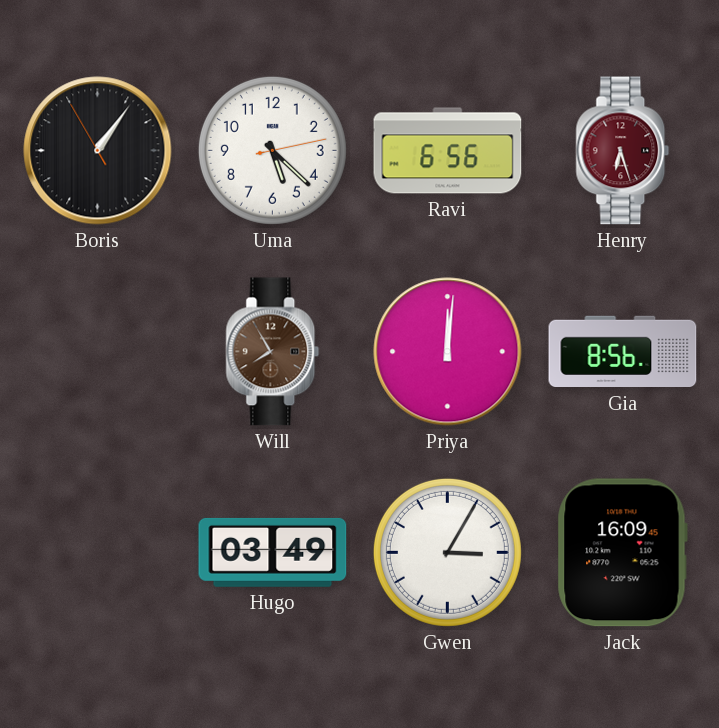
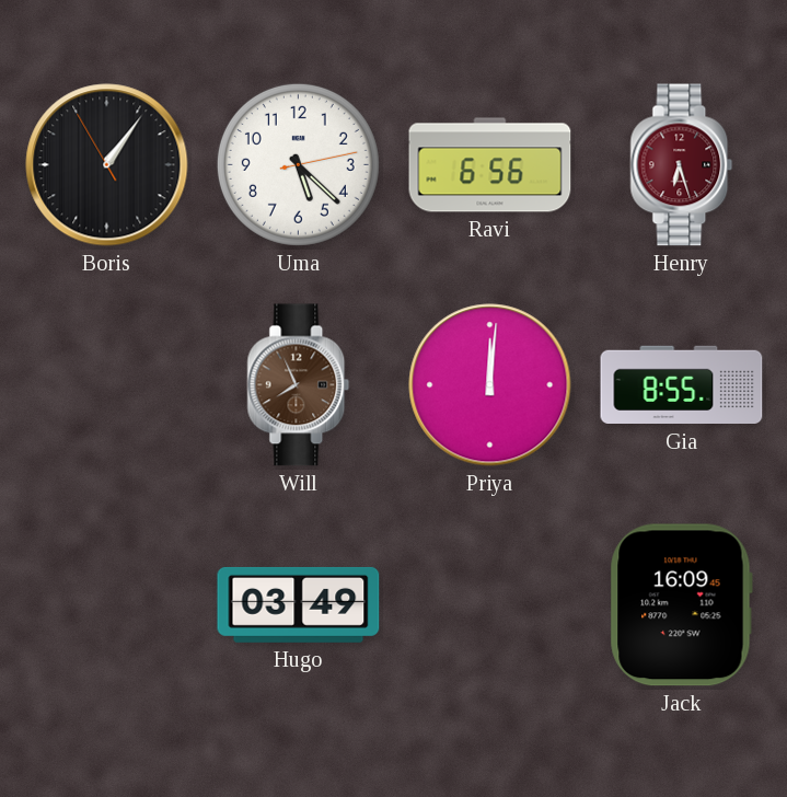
Will: 7:55 -> 7:56
Gia: 8:56 -> 8:55
Gwen: 3:05 -> none
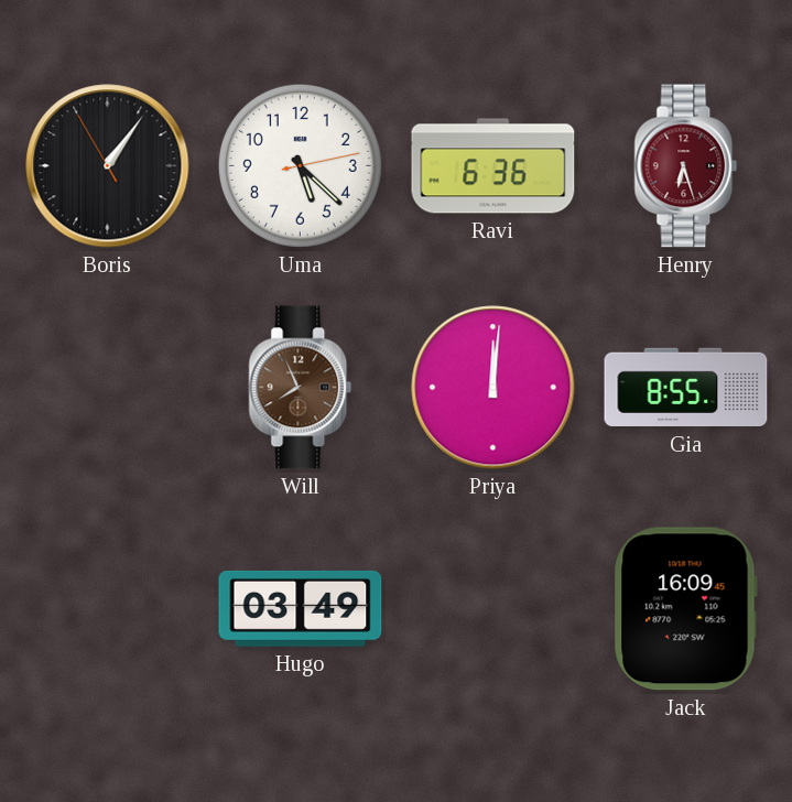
Ravi: 6:56 -> 6:36
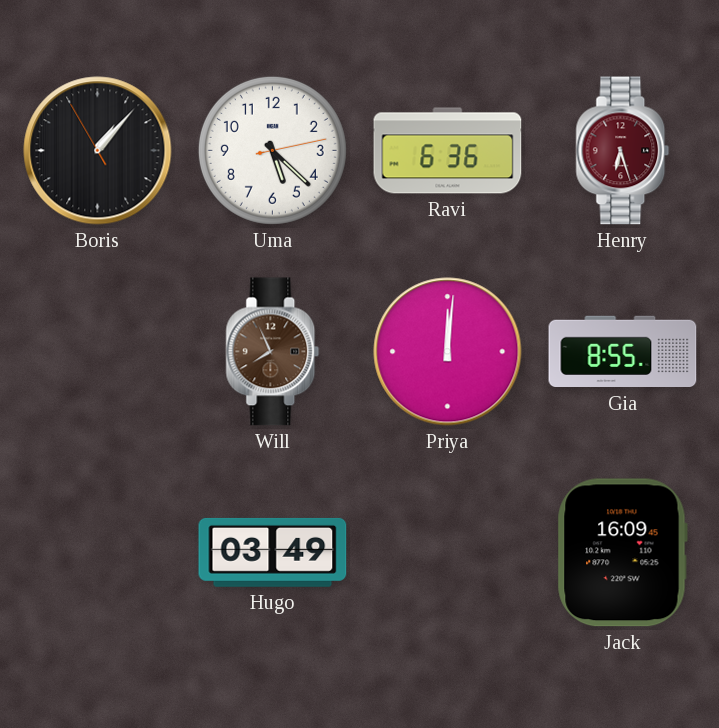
Boris: 1:05 -> 1:06
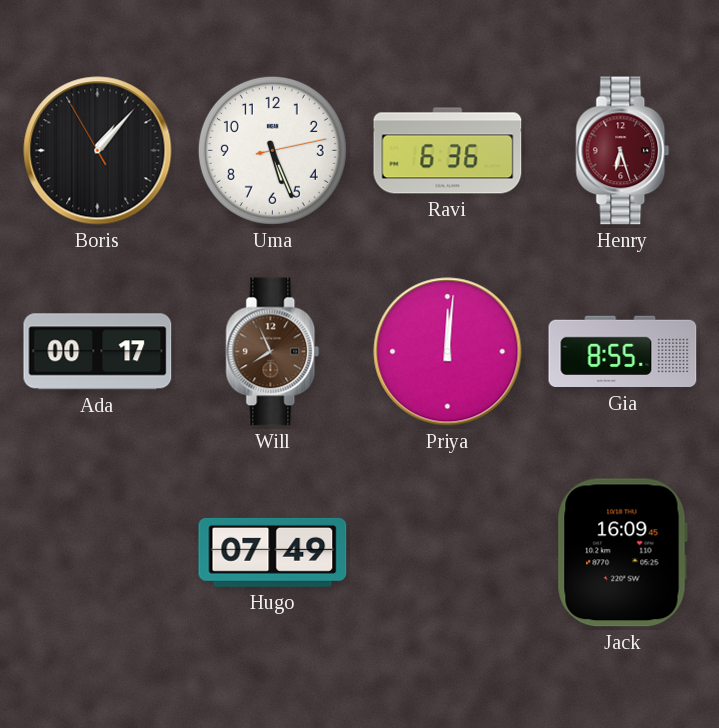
Uma: 5:22 -> 5:26
Ada: none -> 00:17
Hugo: 03:49 -> 07:49
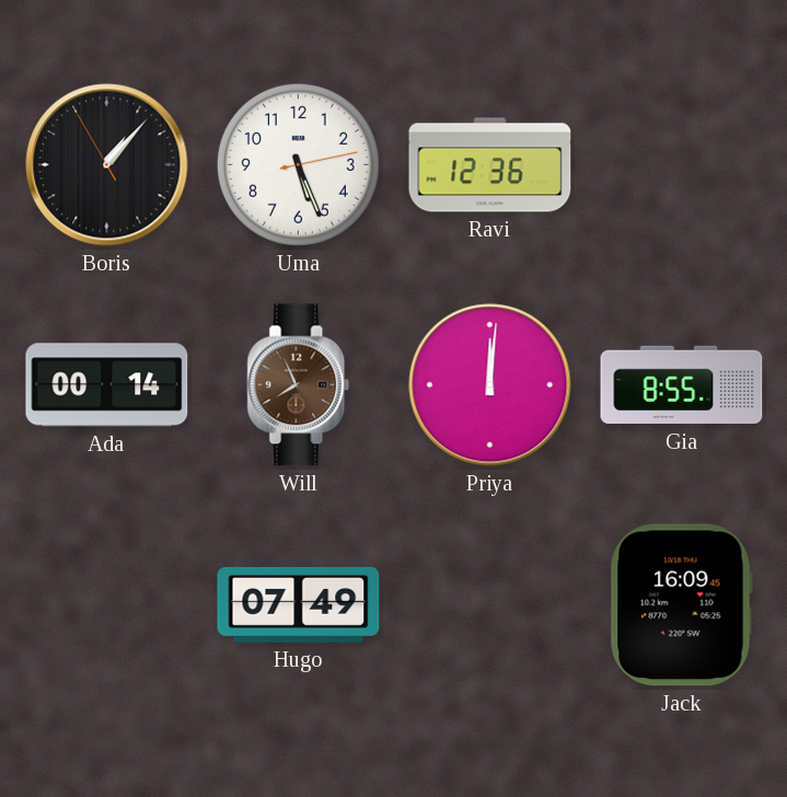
Ravi: 6:36 -> 12:36
Henry: 6:27 -> none
Ada: 00:17 -> 00:14
